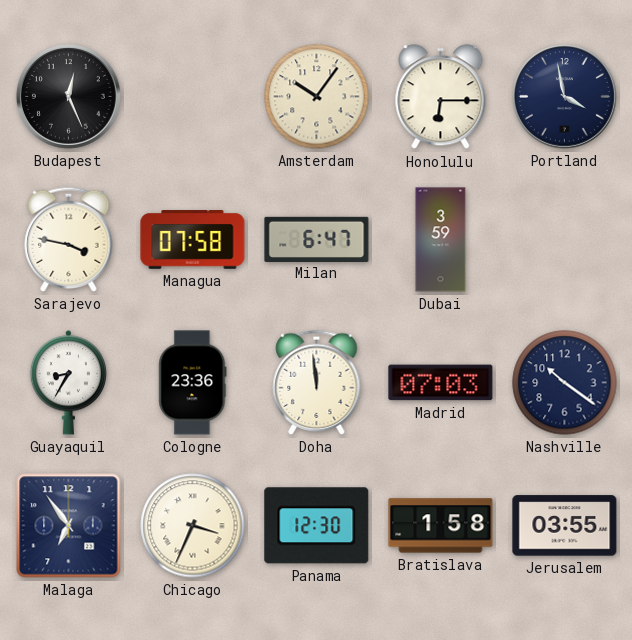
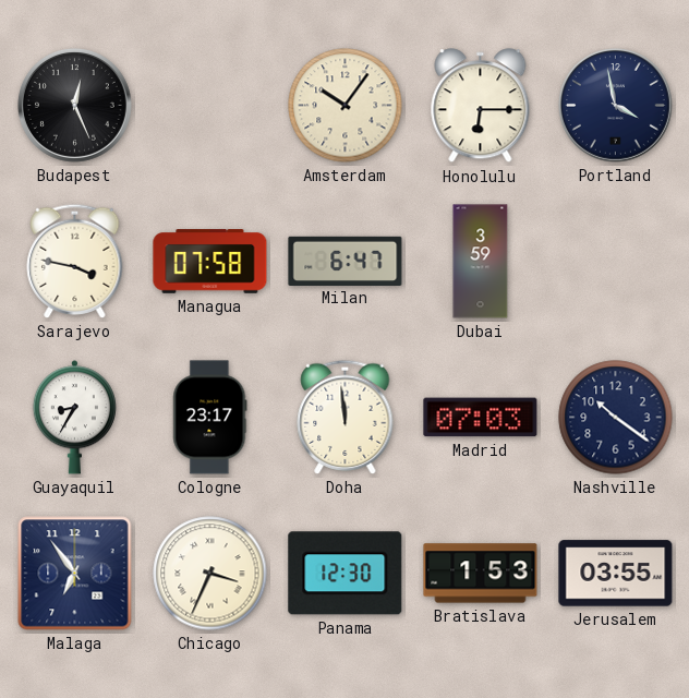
Cologne: 23:36 -> 23:17
Bratislava: 1:58 -> 1:53
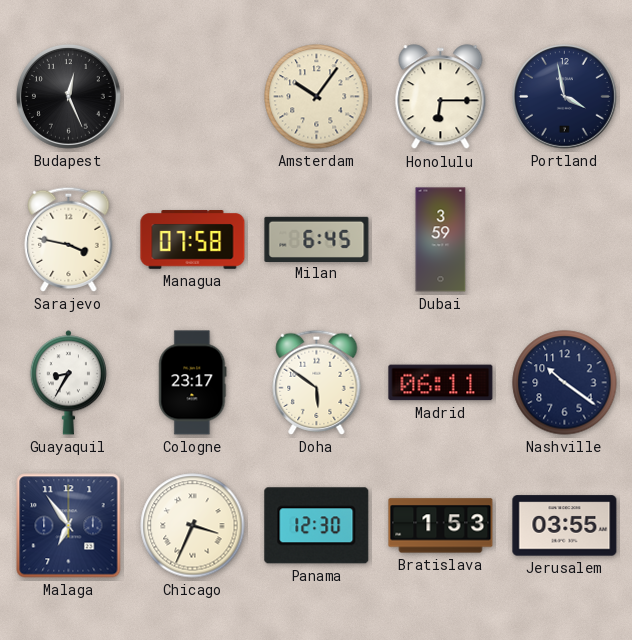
Milan: 6:47 -> 6:45
Doha: 11:59 -> 5:51
Madrid: 07:03 -> 06:11
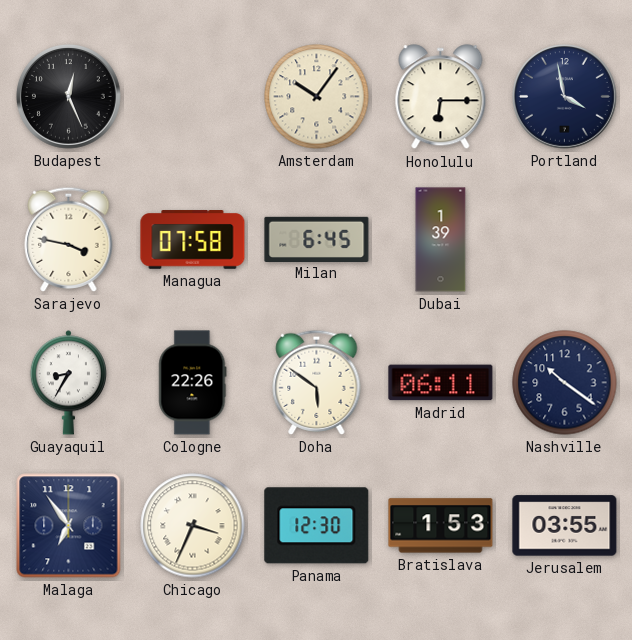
Dubai: 3:59 -> 1:39
Cologne: 23:17 -> 22:26
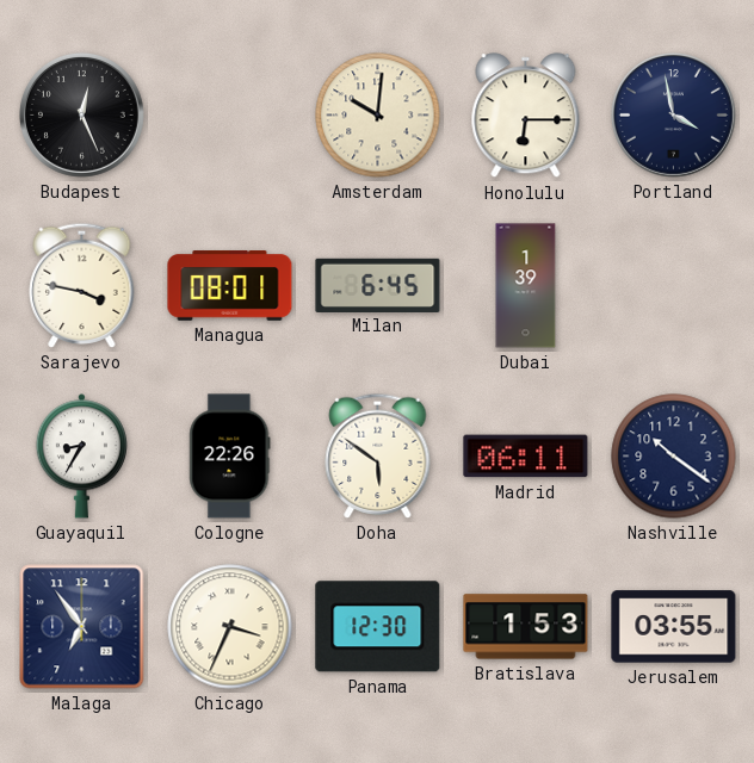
Amsterdam: 10:06 -> 10:01
Managua: 07:58 -> 08:01
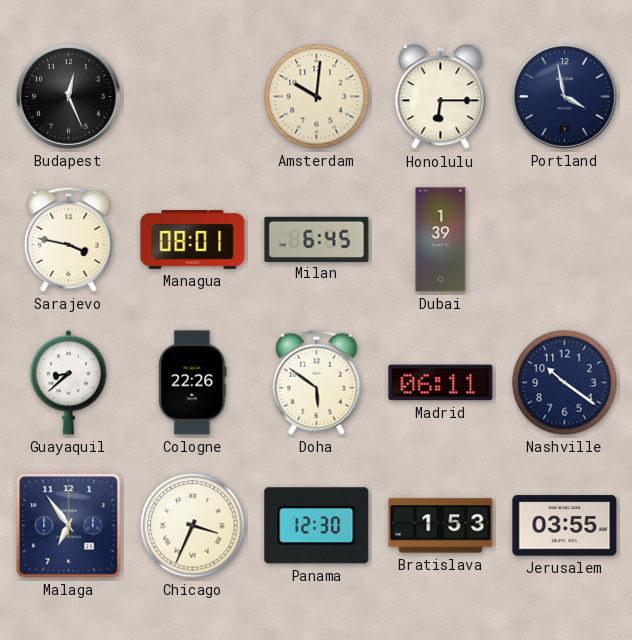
Guayaquil: 8:35 -> 8:38
